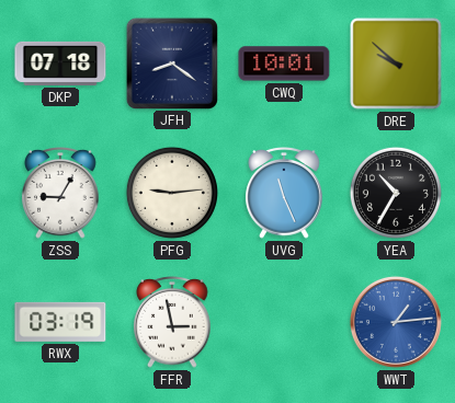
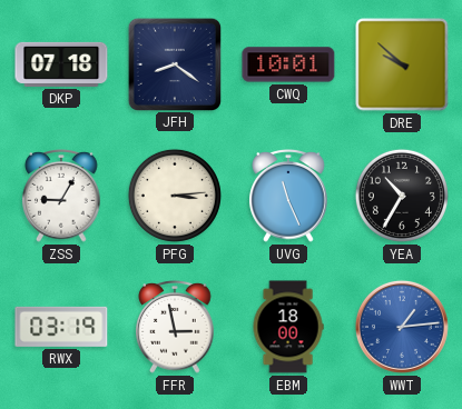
PFG: 9:14 -> 3:14
EBM: none -> 18:00
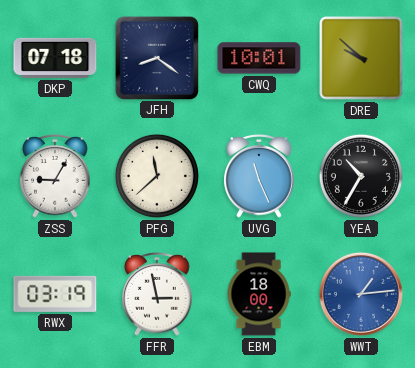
PFG: 3:14 -> 11:38
